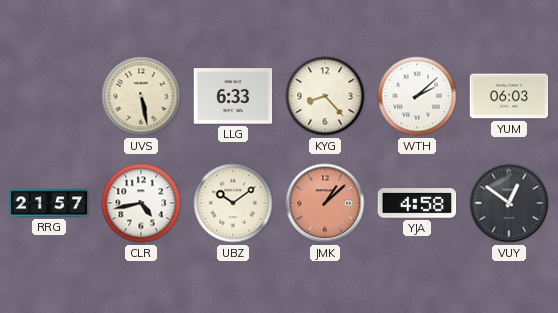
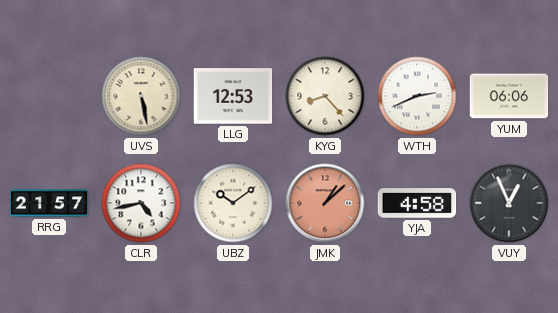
LLG: 6:33 -> 12:53
WTH: 2:08 -> 2:41
YUM: 06:03 -> 06:06
VUY: 12:51 -> 12:56
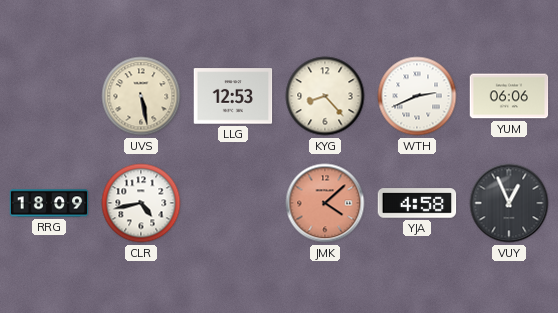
RRG: 21:57 -> 18:09
UBZ: 10:09 -> none
JMK: 1:08 -> 4:08
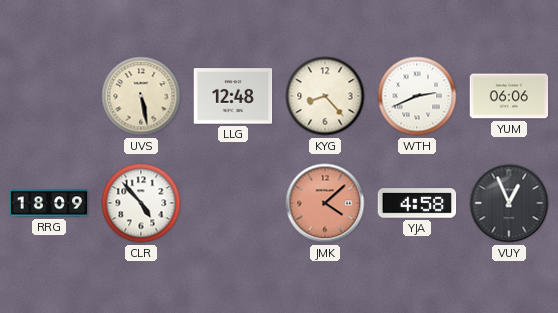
LLG: 12:53 -> 12:48
CLR: 4:43 -> 4:53
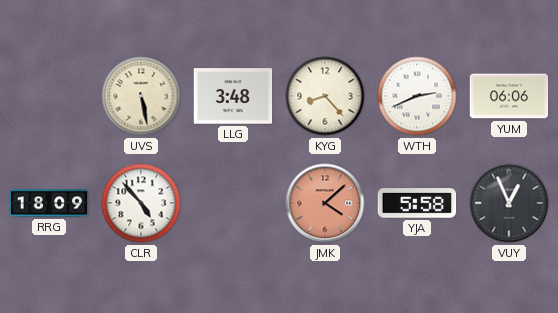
LLG: 12:48 -> 3:48
YJA: 4:58 -> 5:58
